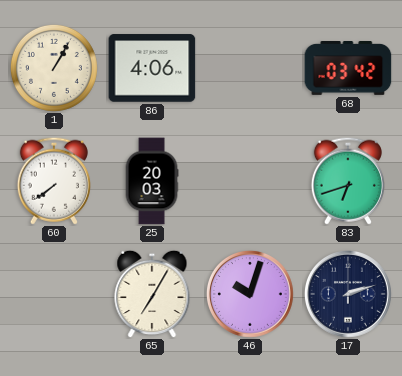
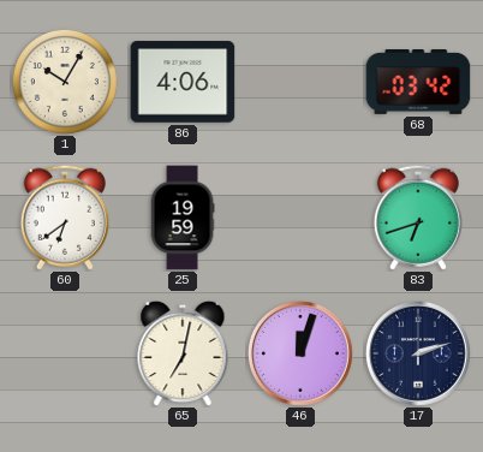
1: 1:05 -> 10:05
60: 7:39 -> 6:39
25: 20:03 -> 19:59
65: 7:05 -> 7:02
46: 10:03 -> 12:03
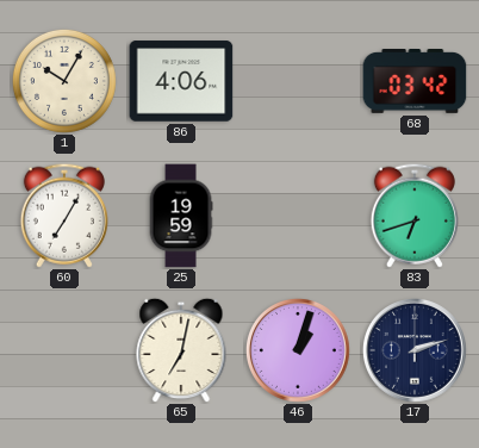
60: 6:39 -> 7:05
46: 12:03 -> 1:03
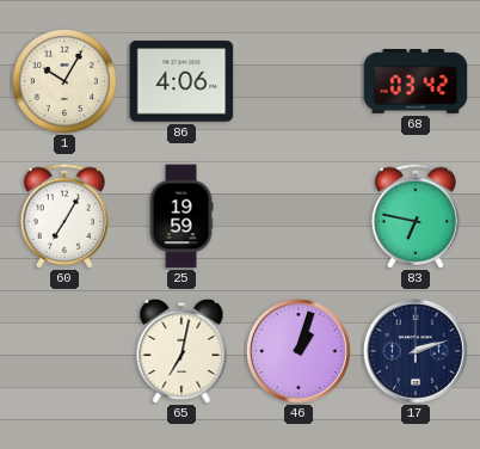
83: 6:42 -> 6:47
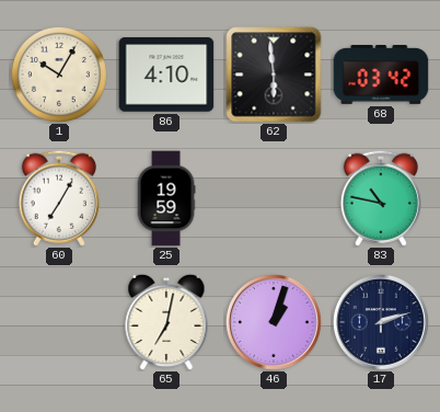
86: 4:06 -> 4:10
62: none -> 5:59
83: 6:47 -> 10:47
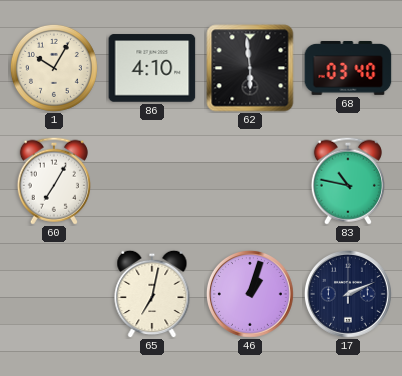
68: 03:42 -> 03:40
25: 19:59 -> none
17: 2:12 -> 2:11
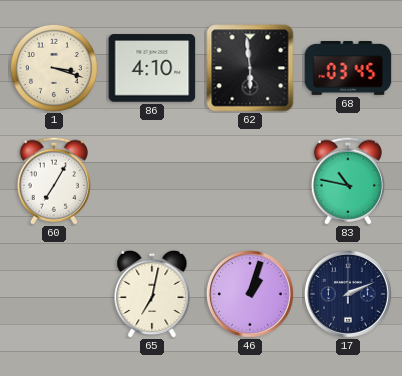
1: 10:05 -> 3:18
68: 03:40 -> 03:45
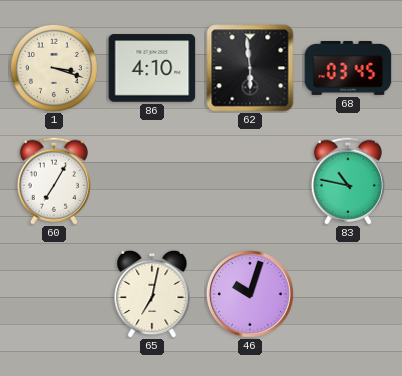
46: 1:03 -> 10:03
17: 2:11 -> none
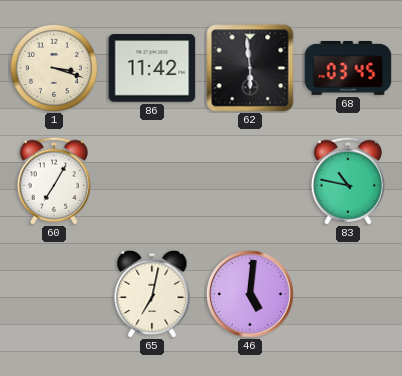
86: 4:10 -> 11:42
46: 10:03 -> 5:01
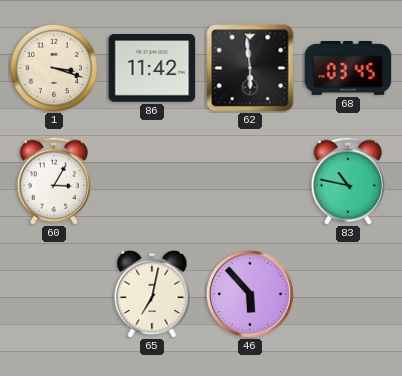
60: 7:05 -> 3:05
46: 5:01 -> 5:53
